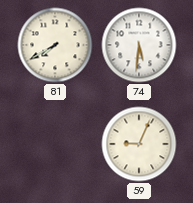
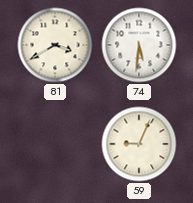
81: 7:40 -> 3:40
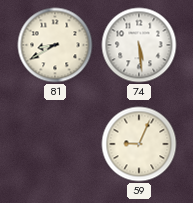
81: 3:40 -> 8:40
74: 5:31 -> 5:29
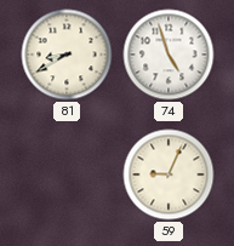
74: 5:29 -> 4:57
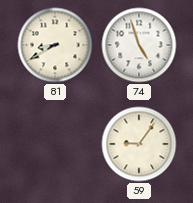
59: 9:04 -> 9:06
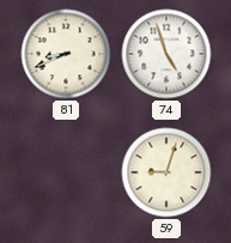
81: 8:40 -> 8:41
59: 9:06 -> 9:03
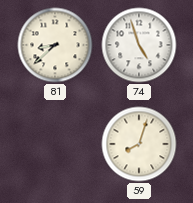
81: 8:41 -> 8:38
59: 9:03 -> 8:03
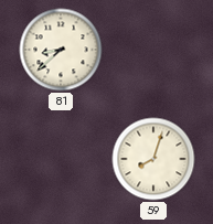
74: 4:57 -> none
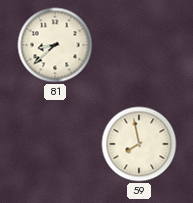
59: 8:03 -> 7:58
